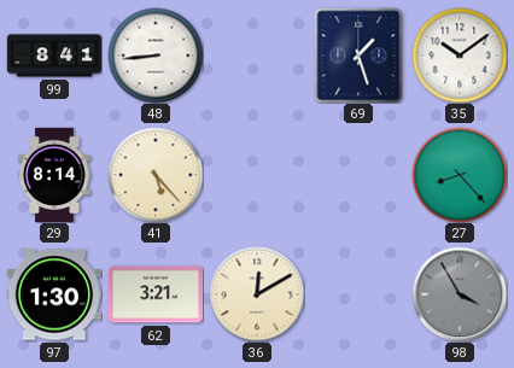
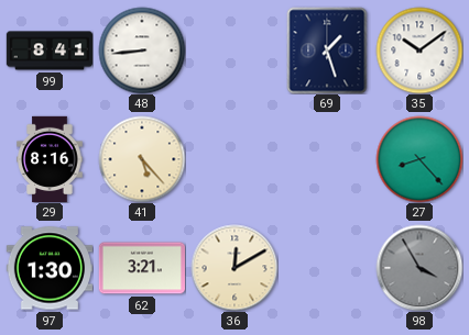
29: 8:14 -> 8:16
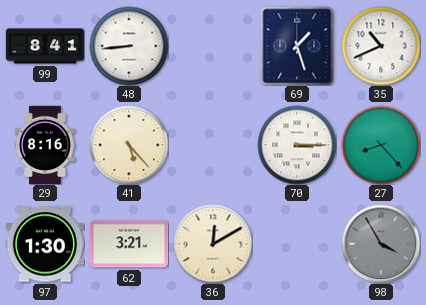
35: 10:09 -> 10:41
70: none -> 3:15
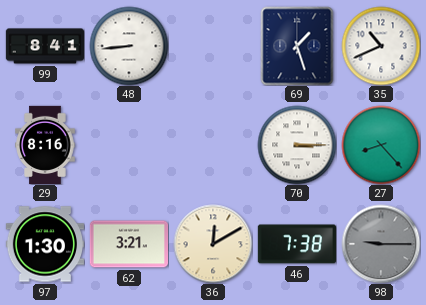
41: 5:23 -> none
46: none -> 7:38
98: 3:55 -> 9:15
